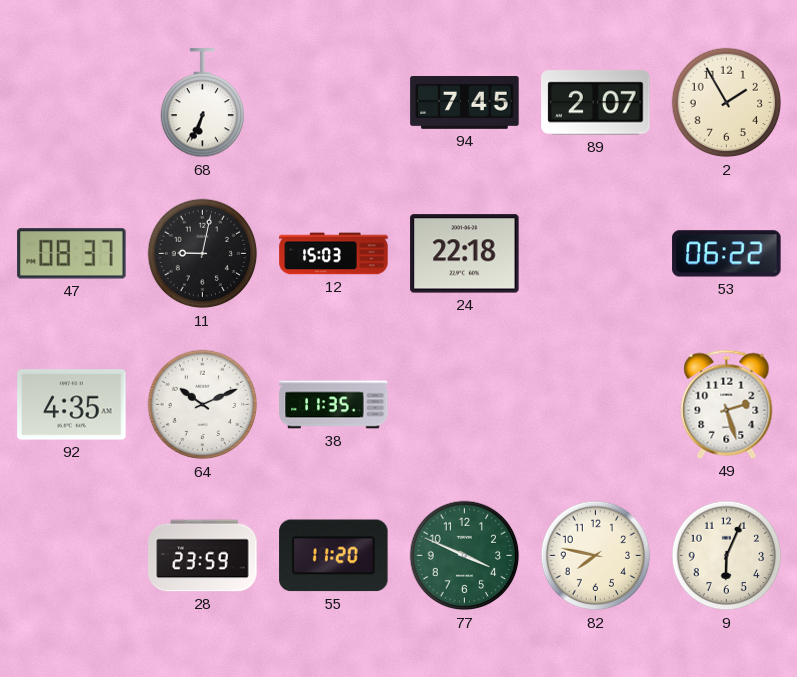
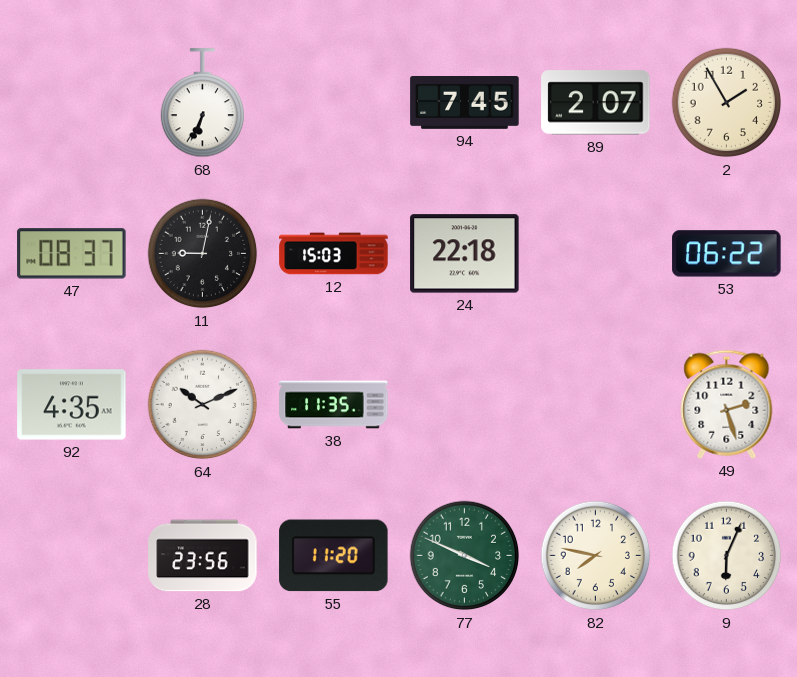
28: 23:59 -> 23:56
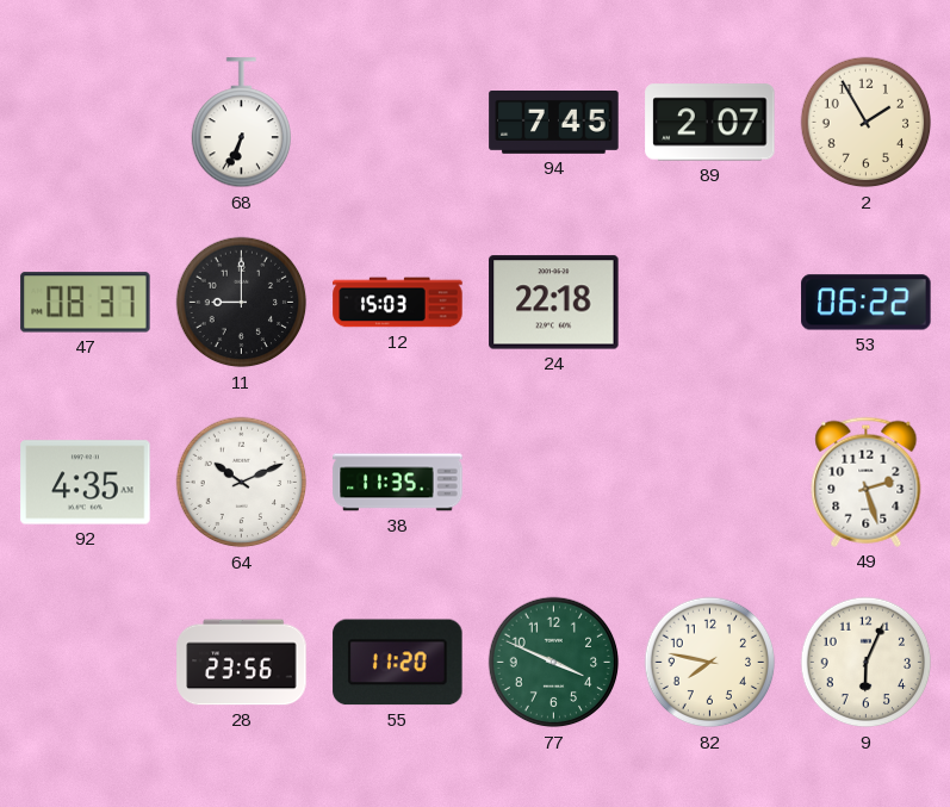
11: 9:02 -> 9:00
